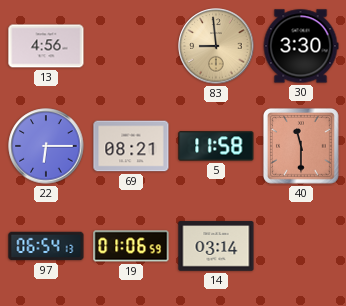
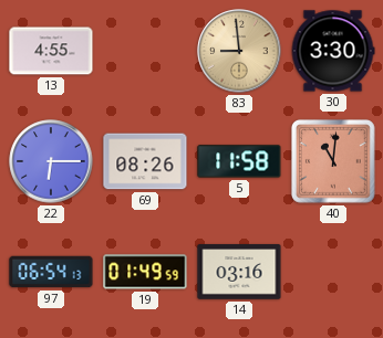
13: 4:56 -> 4:55
69: 08:21 -> 08:26
40: 11:30 -> 11:01
19: 01:06 -> 01:49
14: 03:14 -> 03:16
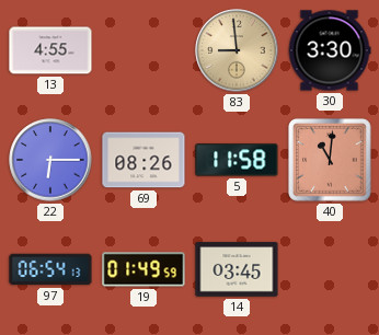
14: 03:16 -> 03:45
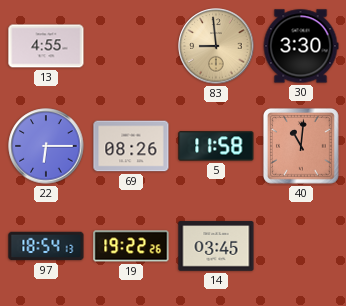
97: 06:54 -> 18:54
19: 01:49 -> 19:22
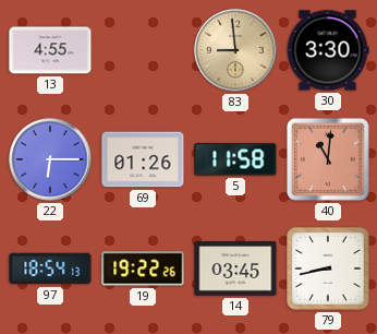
69: 08:26 -> 01:26
79: none -> 8:43
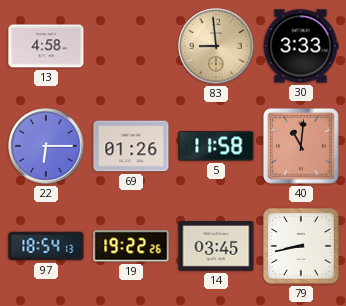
13: 4:55 -> 4:58
30: 3:30 -> 3:33
